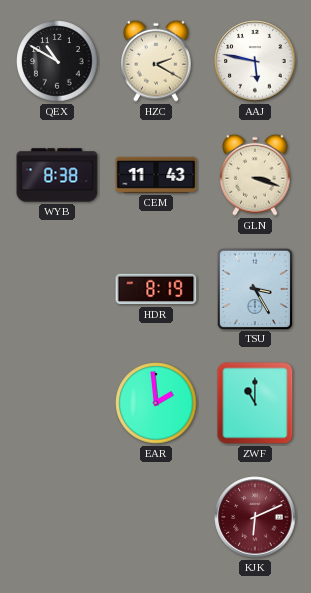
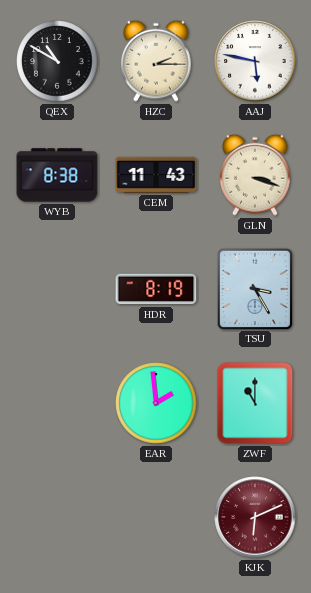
HZC: 2:20 -> 2:15
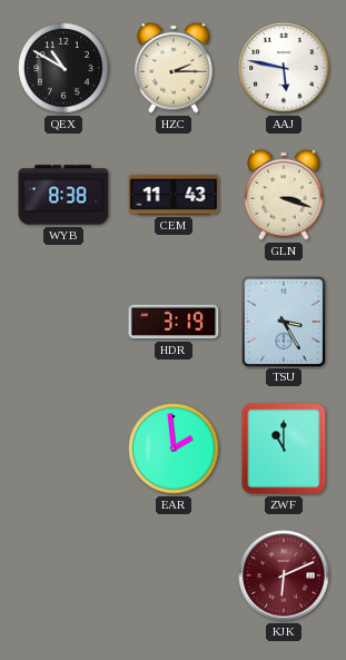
HDR: 8:19 -> 3:19
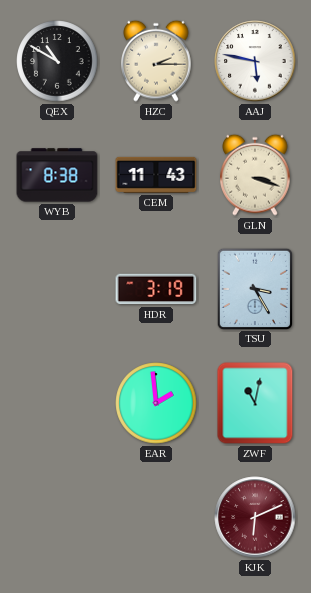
ZWF: 11:00 -> 11:02
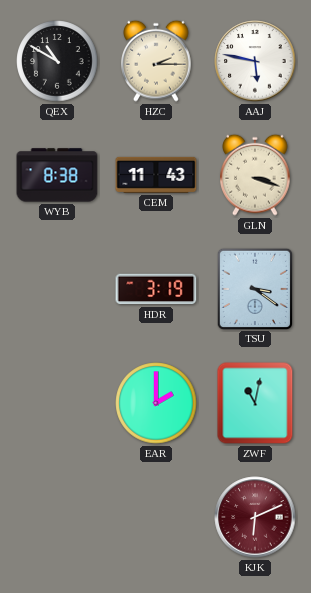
TSU: 3:25 -> 3:21
EAR: 1:59 -> 2:00
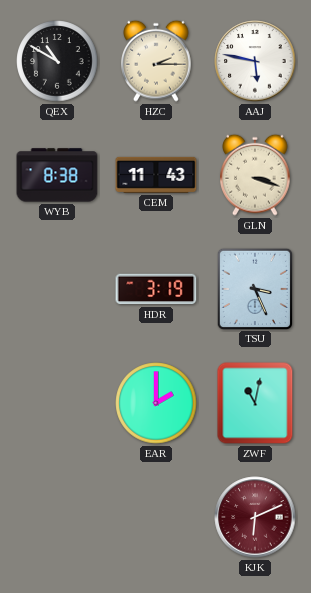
TSU: 3:21 -> 3:26
